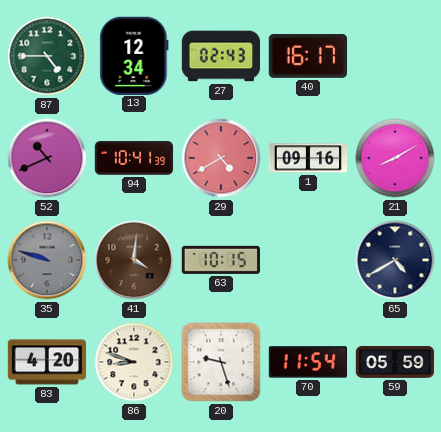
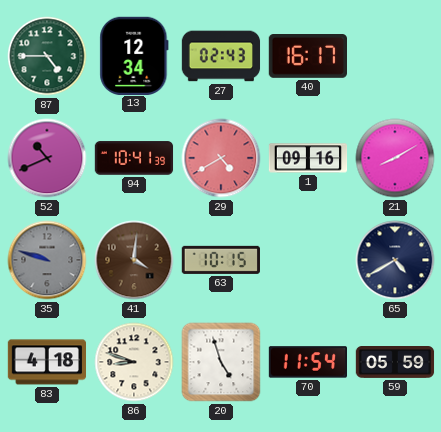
83: 4:20 -> 4:18
20: 9:27 -> 4:57
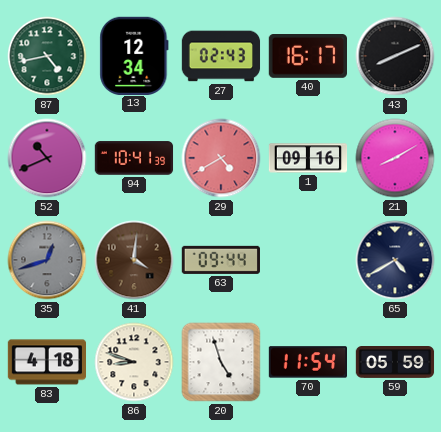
87: 4:45 -> 4:43
43: none -> 8:11
35: 9:48 -> 12:42
63: 10:15 -> 09:44
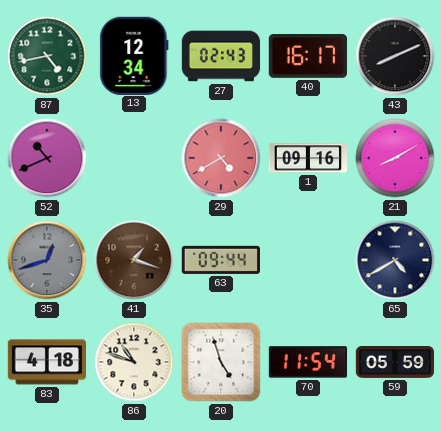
94: 10:41 -> none
41: 4:01 -> 1:18
86: 8:48 -> 10:48
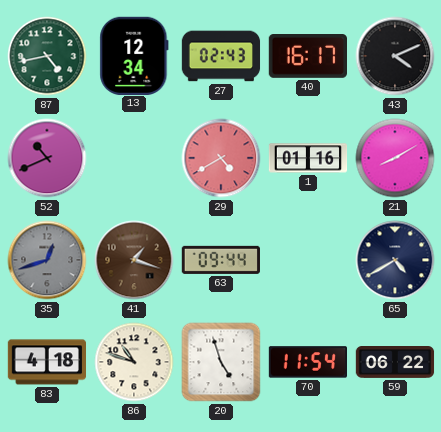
43: 8:11 -> 4:11
1: 09:16 -> 01:16
59: 05:59 -> 06:22
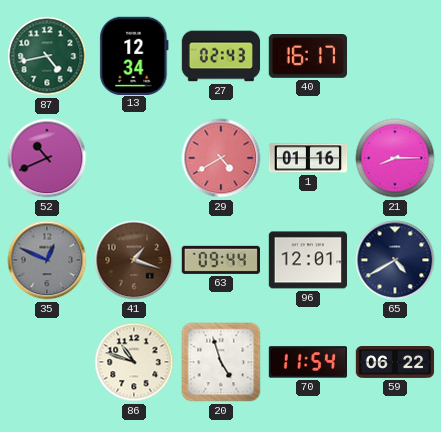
43: 4:11 -> none
21: 8:10 -> 8:15
35: 12:42 -> 12:49
96: none -> 12:01
83: 4:18 -> none
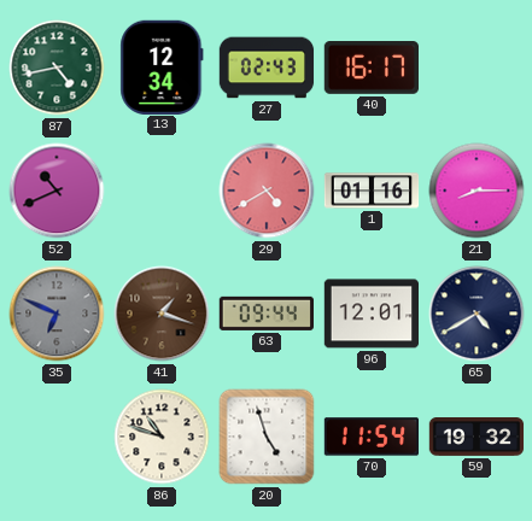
35: 12:49 -> 6:49
59: 06:22 -> 19:32
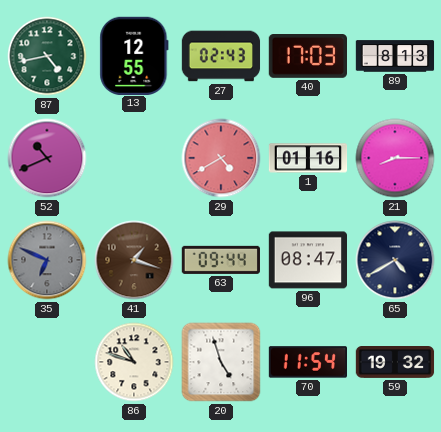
13: 12:34 -> 12:55
40: 16:17 -> 17:03
89: none -> 8:13
96: 12:01 -> 08:47
